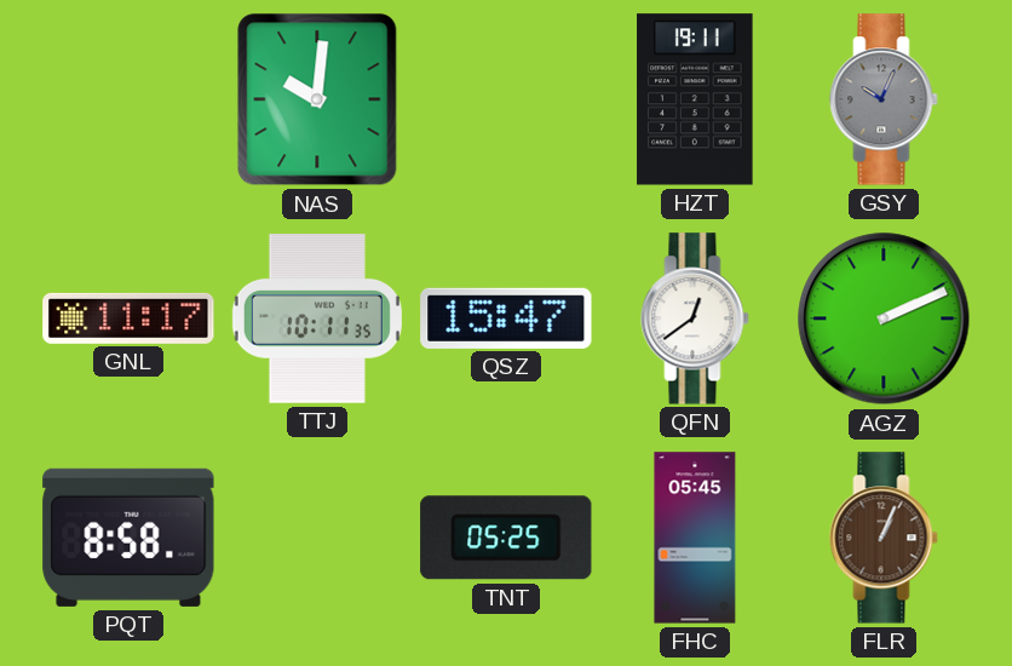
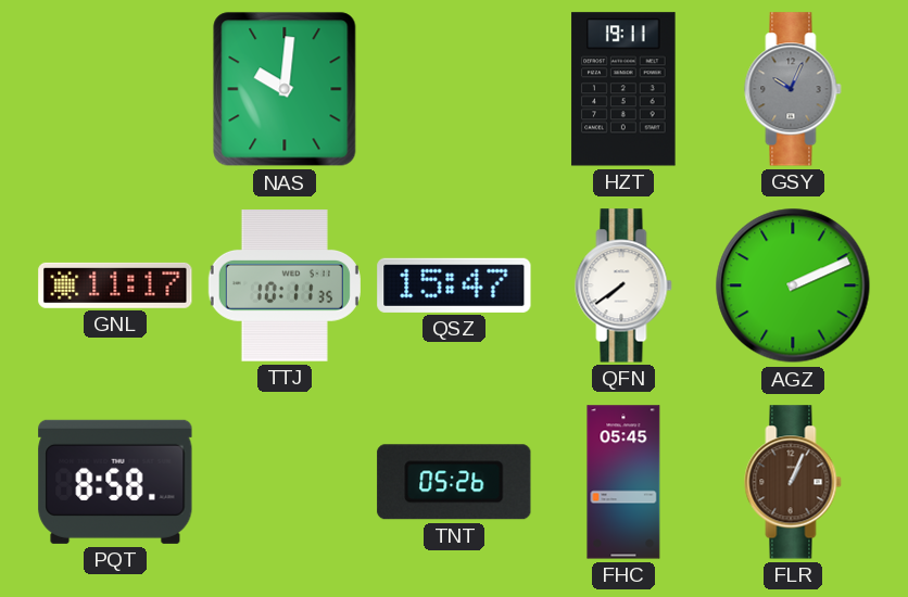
QFN: 12:39 -> 7:39
TNT: 05:25 -> 05:26
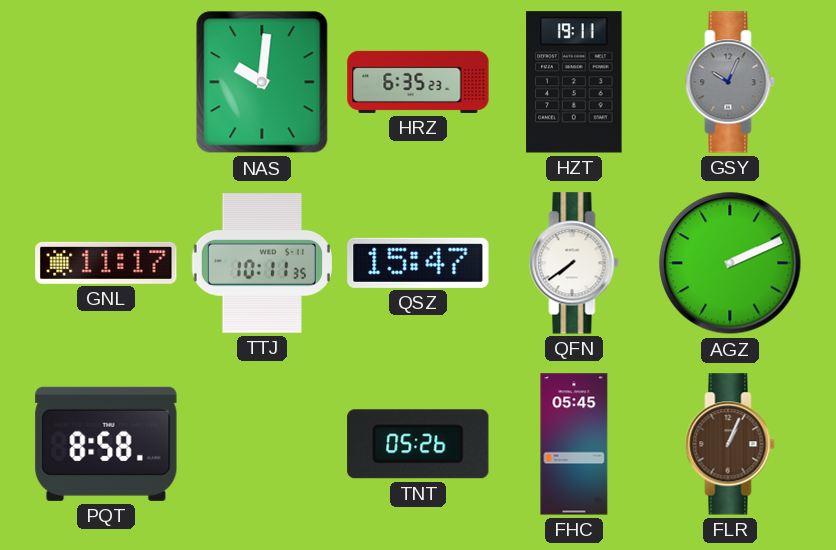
HRZ: none -> 6:35
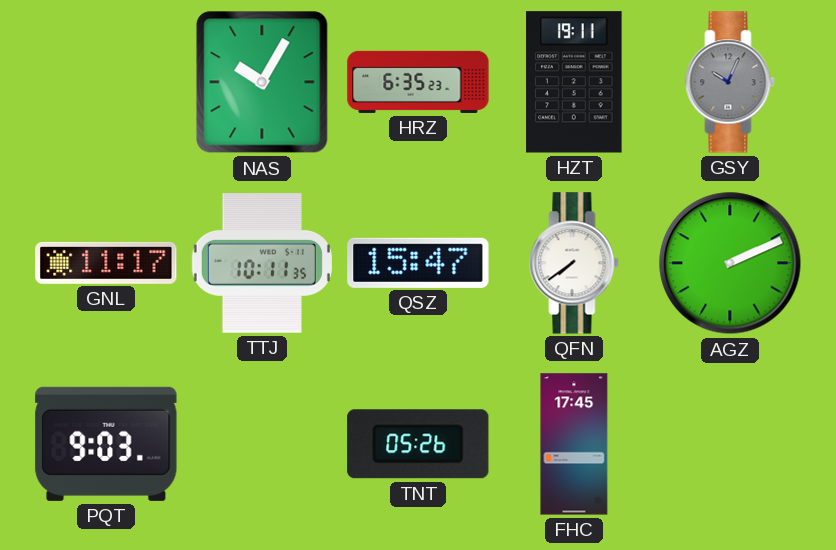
NAS: 10:01 -> 10:05
PQT: 8:58 -> 9:03
FHC: 05:45 -> 17:45
FLR: 1:04 -> none
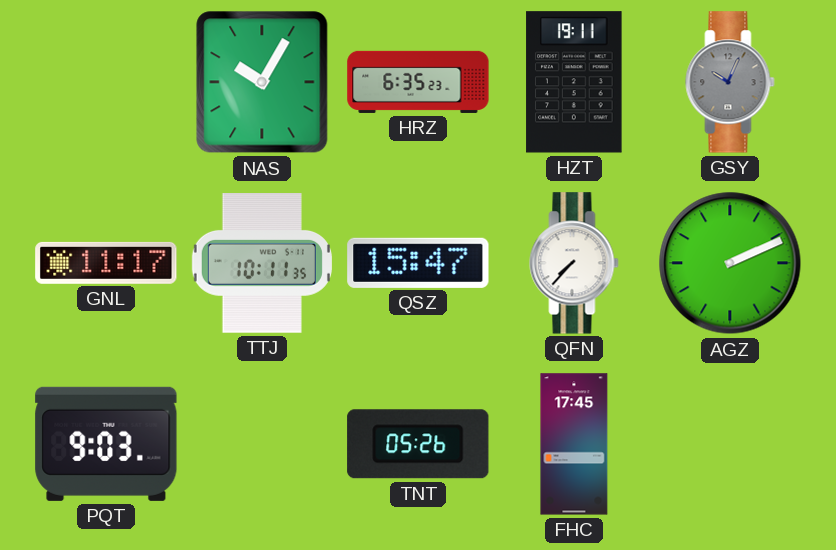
QFN: 7:39 -> 7:37
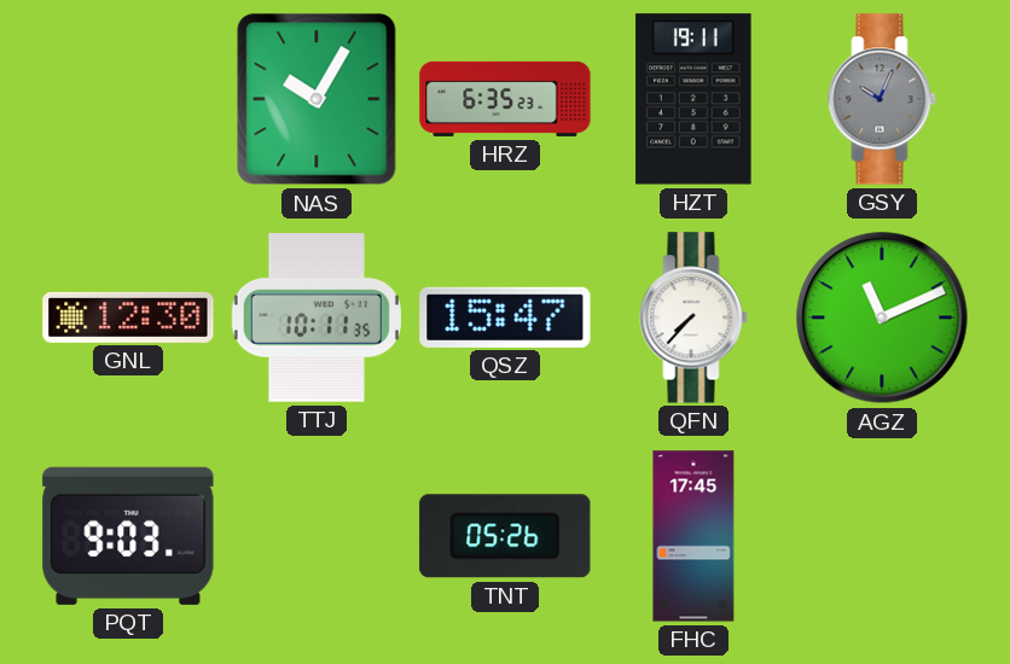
GNL: 11:17 -> 12:30
AGZ: 2:11 -> 11:11
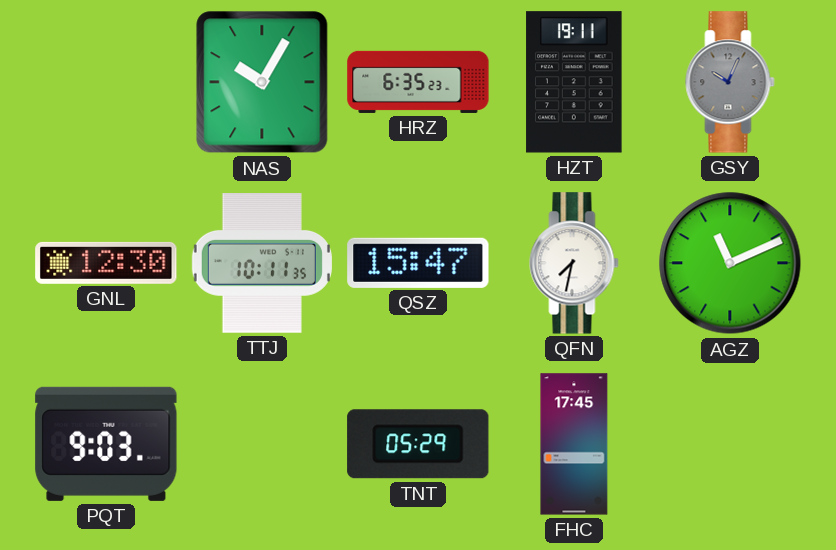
QFN: 7:37 -> 7:32
TNT: 05:26 -> 05:29
